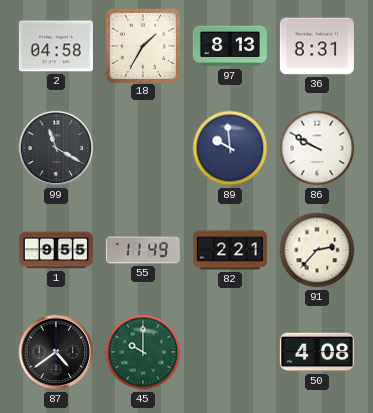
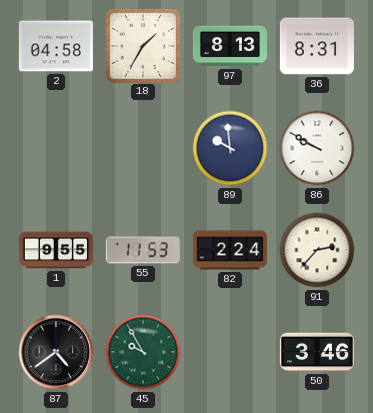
99: 11:20 -> none
55: 11:49 -> 11:53
82: 2:21 -> 2:24
45: 10:00 -> 9:55
50: 4:08 -> 3:46
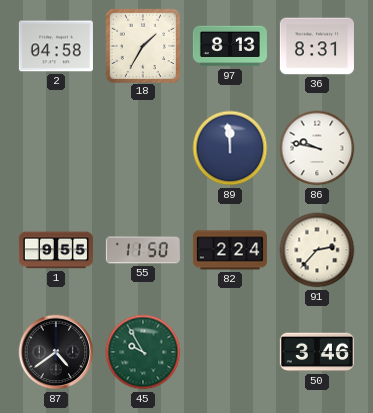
89: 9:59 -> 11:59
86: 9:50 -> 9:47
55: 11:53 -> 11:50
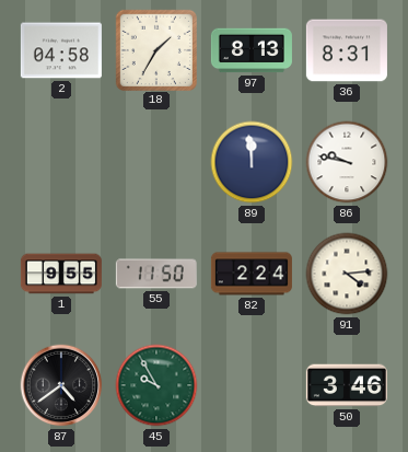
91: 2:37 -> 4:14
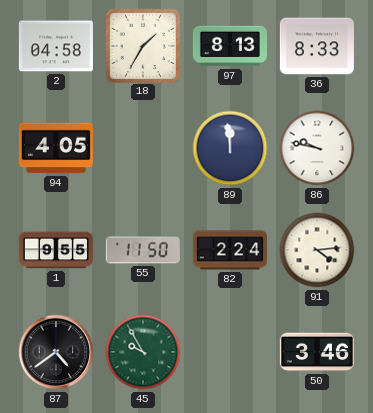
36: 8:31 -> 8:33
94: none -> 4:05
